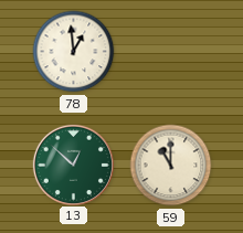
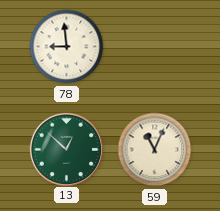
78: 12:59 -> 8:59
59: 11:00 -> 11:04
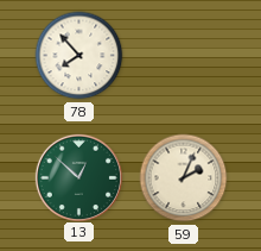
78: 8:59 -> 7:53
59: 11:04 -> 2:04
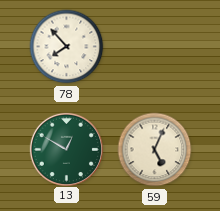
13: 12:52 -> 12:50
59: 2:04 -> 5:04
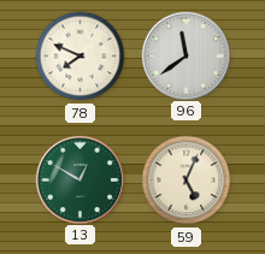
78: 7:53 -> 7:49
96: none -> 11:39
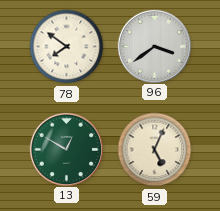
78: 7:49 -> 7:51
96: 11:39 -> 3:39
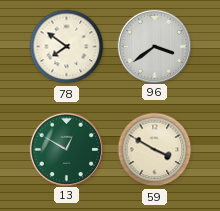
59: 5:04 -> 3:50
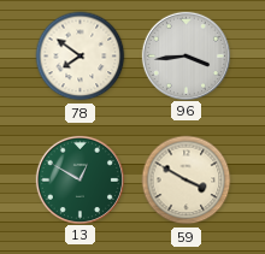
96: 3:39 -> 3:44
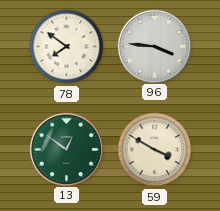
96: 3:44 -> 3:46
13: 12:50 -> 12:51
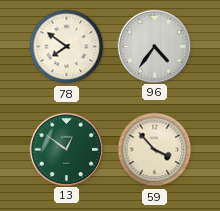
96: 3:46 -> 4:36
59: 3:50 -> 3:53
